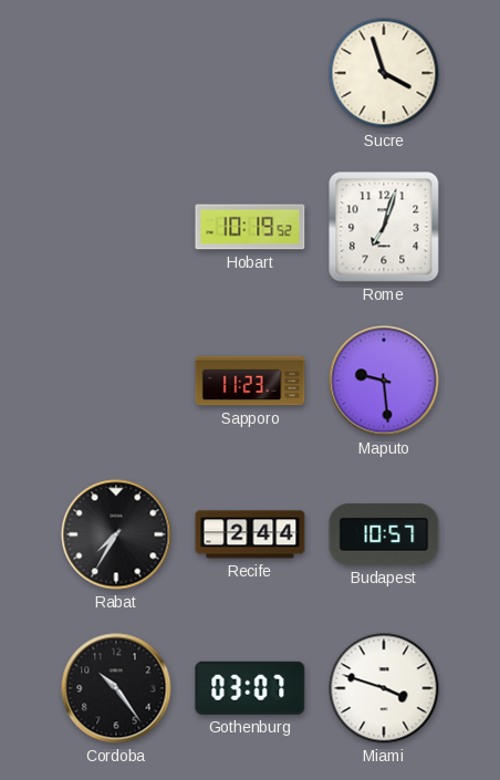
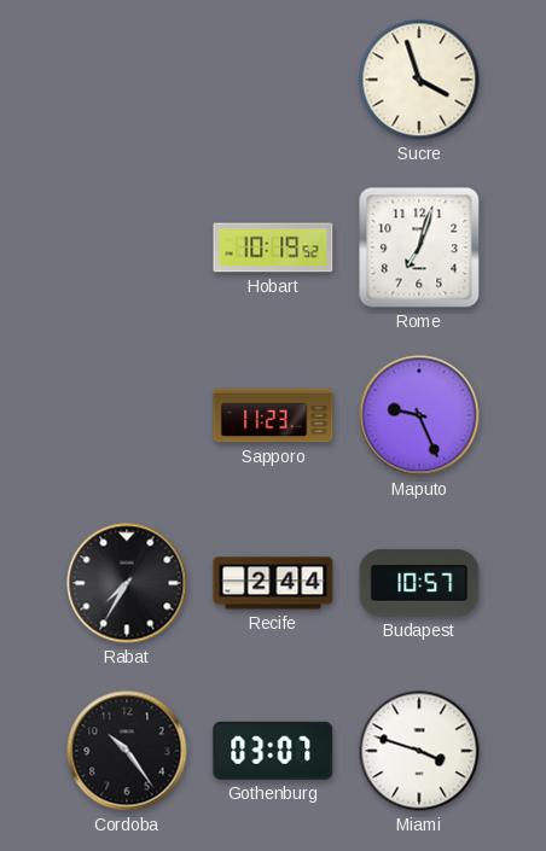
Maputo: 9:29 -> 9:26
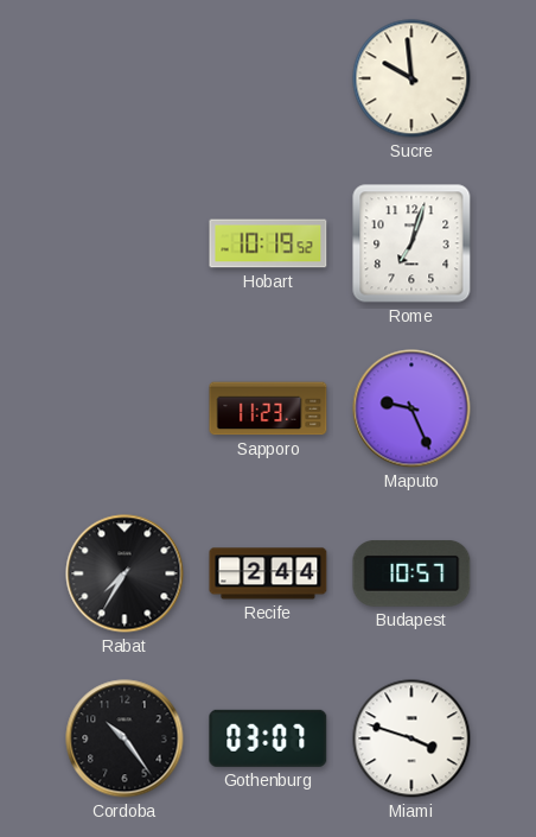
Sucre: 3:57 -> 9:59
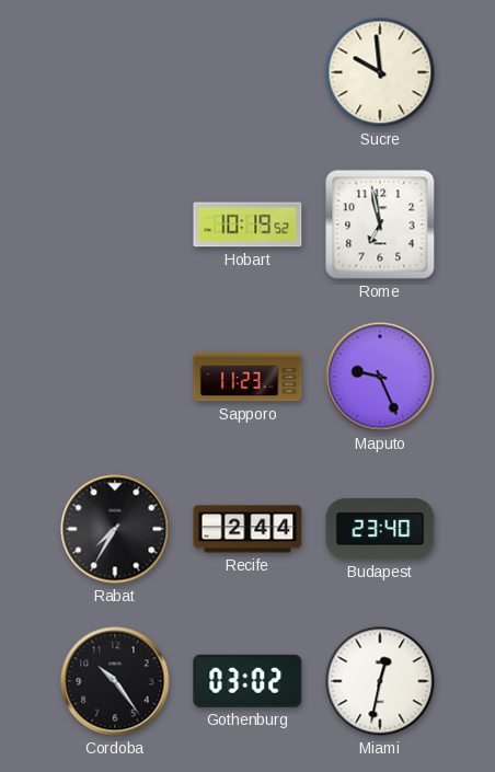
Rome: 7:03 -> 6:58
Budapest: 10:57 -> 23:40
Gothenburg: 03:07 -> 03:02
Miami: 3:48 -> 12:32
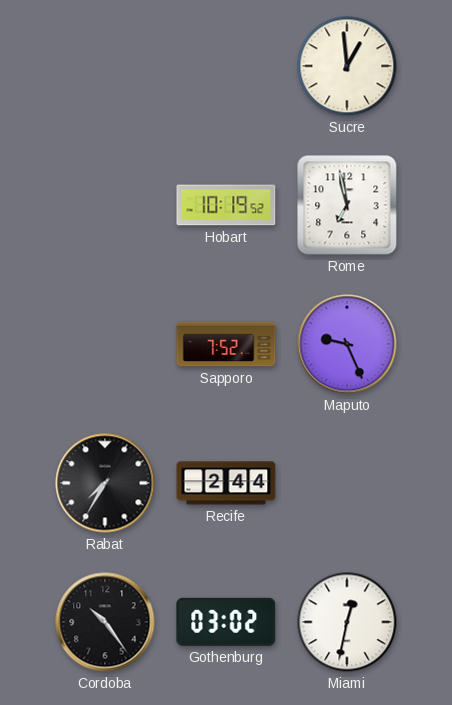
Sucre: 9:59 -> 12:59
Sapporo: 11:23 -> 7:52
Budapest: 23:40 -> none
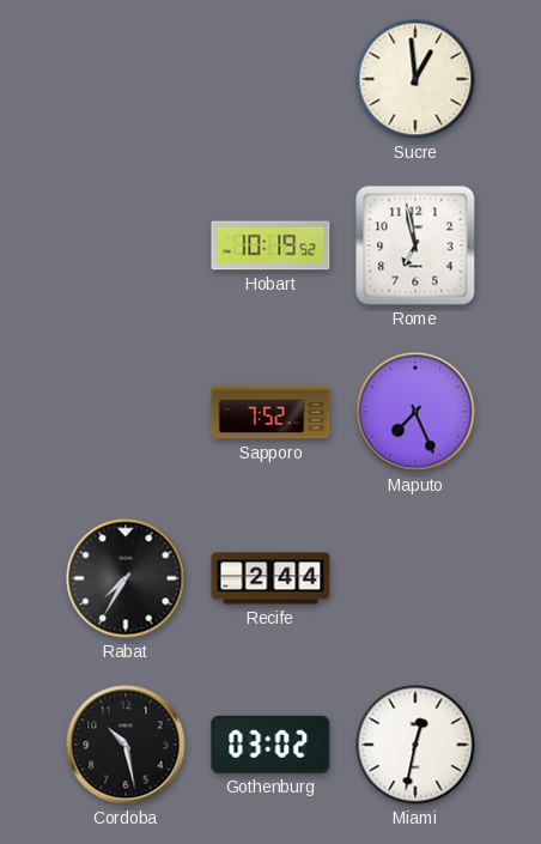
Maputo: 9:26 -> 7:26
Cordoba: 10:24 -> 10:28
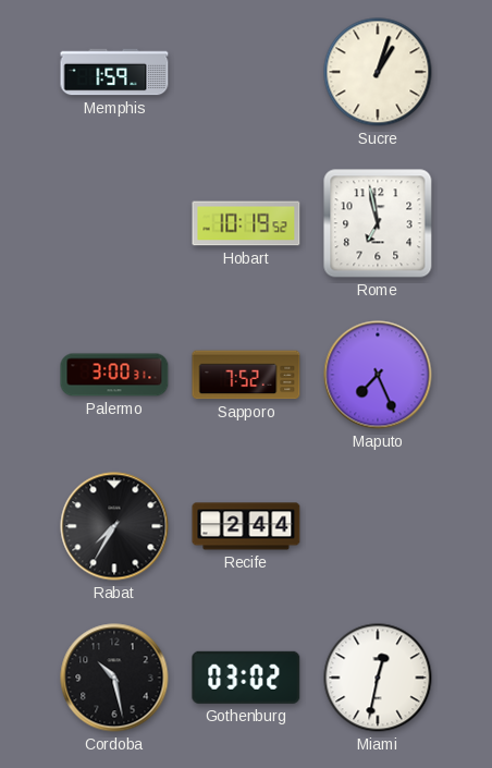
Memphis: none -> 1:59
Sucre: 12:59 -> 1:03
Palermo: none -> 3:00
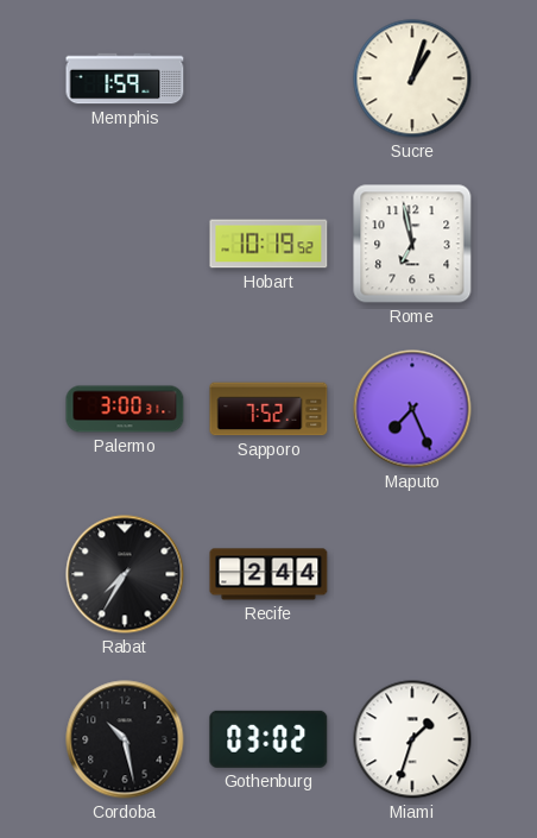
Miami: 12:32 -> 1:33
